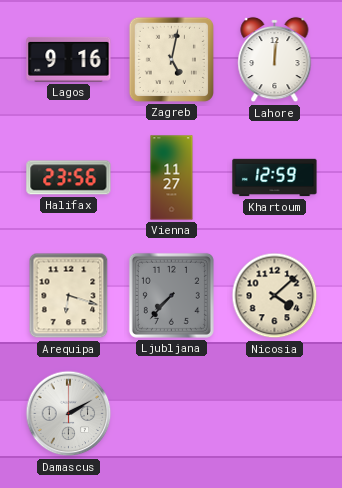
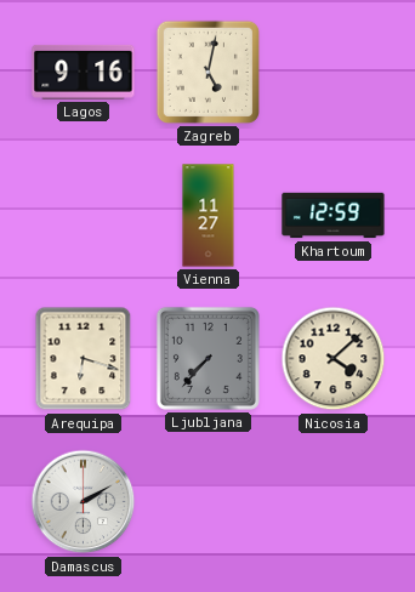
Lahore: 12:01 -> none
Halifax: 23:56 -> none
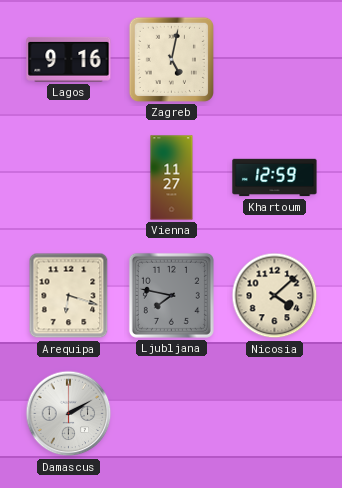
Ljubljana: 7:37 -> 7:47
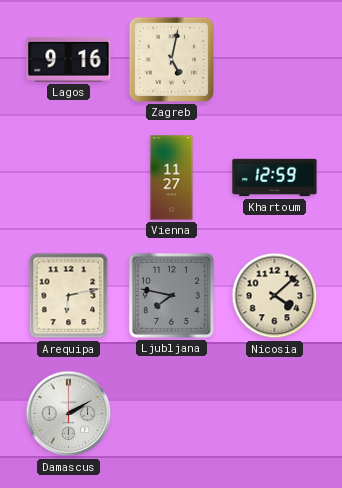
Arequipa: 6:18 -> 6:13
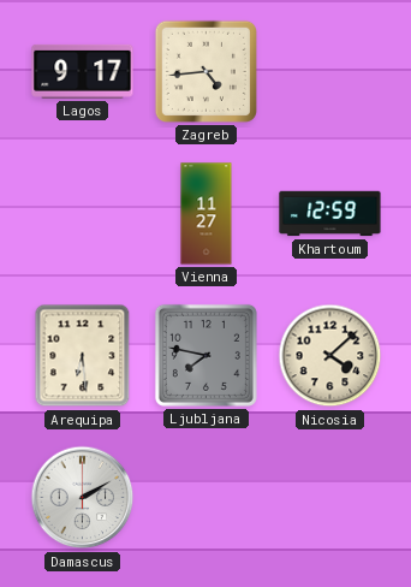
Lagos: 9:16 -> 9:17
Zagreb: 5:02 -> 4:44
Arequipa: 6:13 -> 6:29
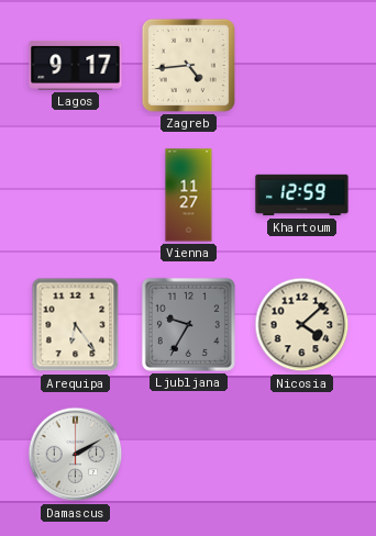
Arequipa: 6:29 -> 6:24
Ljubljana: 7:47 -> 9:35
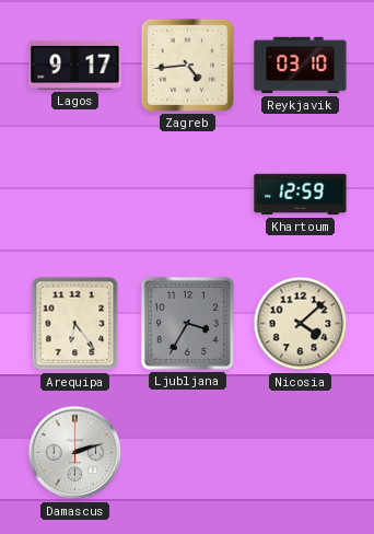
Reykjavik: none -> 03:10
Vienna: 11:27 -> none
Ljubljana: 9:35 -> 3:35
Damascus: 2:10 -> 2:12
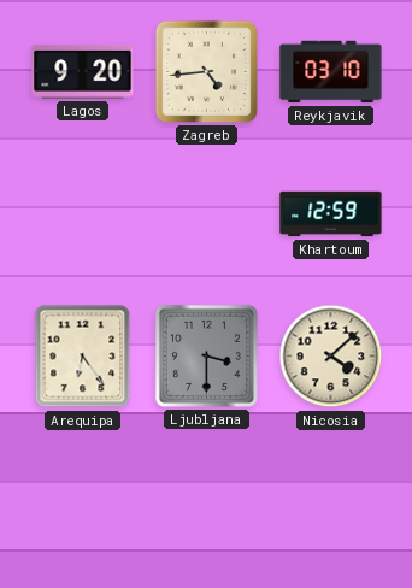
Lagos: 9:17 -> 9:20
Ljubljana: 3:35 -> 3:30
Damascus: 2:12 -> none
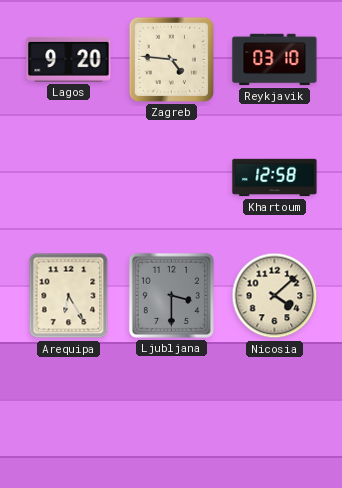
Zagreb: 4:44 -> 4:46
Khartoum: 12:59 -> 12:58
Arequipa: 6:24 -> 6:25
